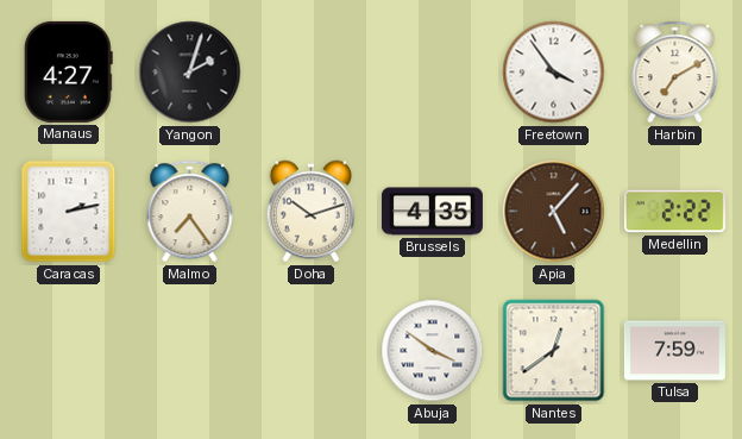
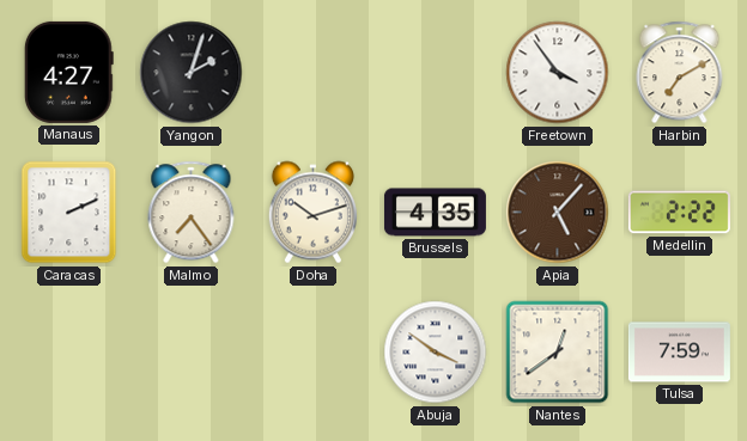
Caracas: 2:13 -> 2:11
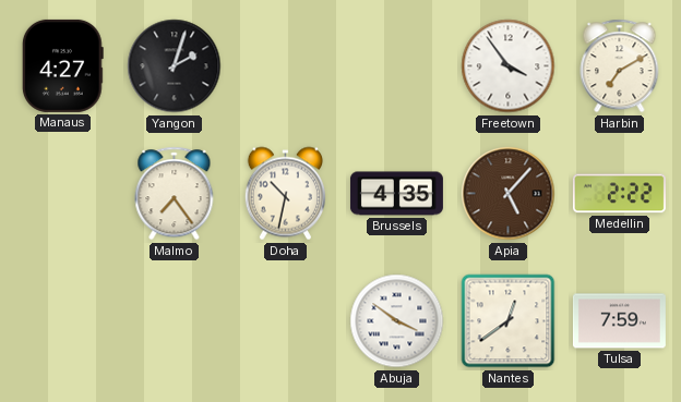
Caracas: 2:11 -> none
Doha: 10:12 -> 10:32
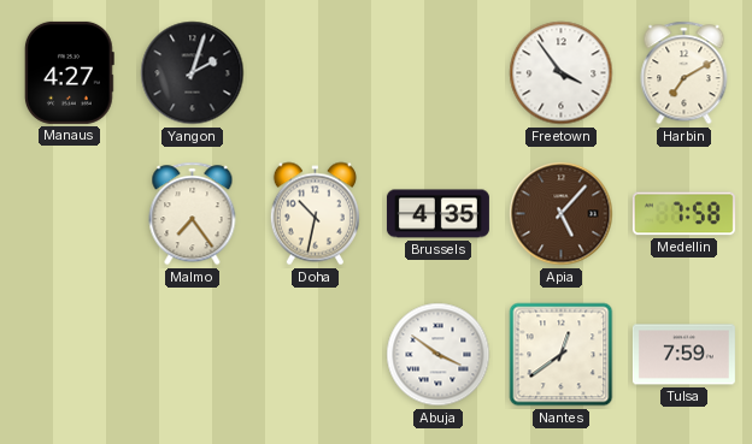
Medellin: 2:22 -> 7:58
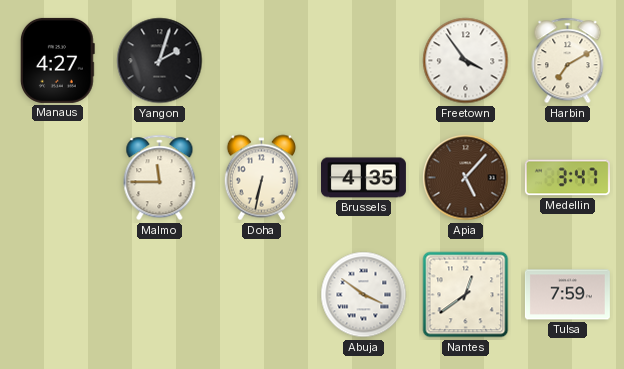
Malmo: 7:24 -> 11:45
Doha: 10:32 -> 6:32
Medellin: 7:58 -> 3:47
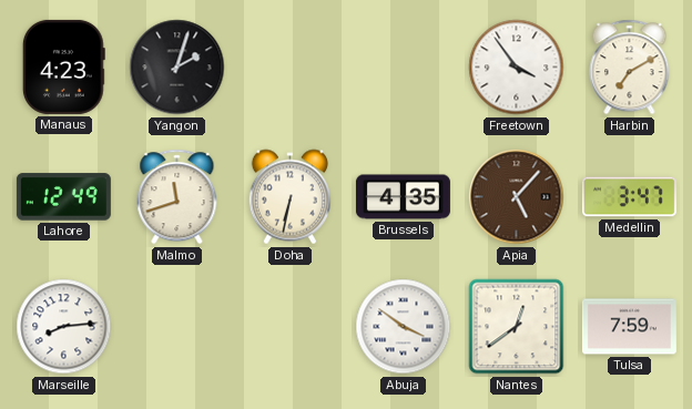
Manaus: 4:27 -> 4:23
Lahore: none -> 12:49
Malmo: 11:45 -> 11:42
Marseille: none -> 8:14
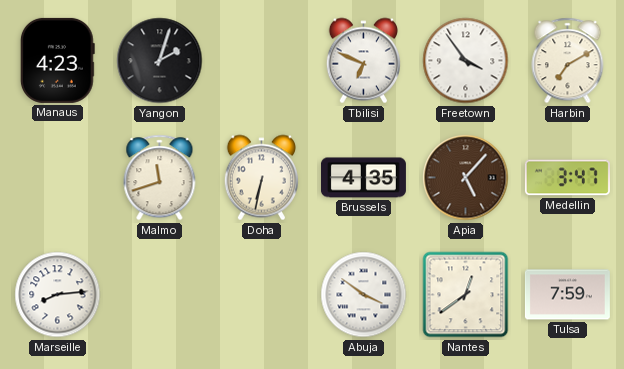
Tbilisi: none -> 6:49
Lahore: 12:49 -> none
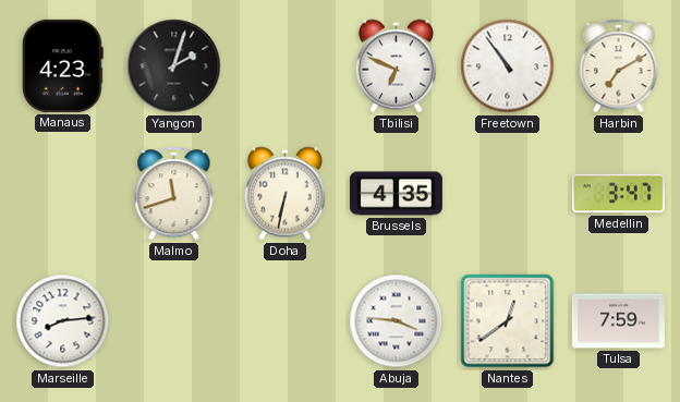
Freetown: 3:54 -> 10:54
Apia: 5:07 -> none
Abuja: 3:51 -> 3:46
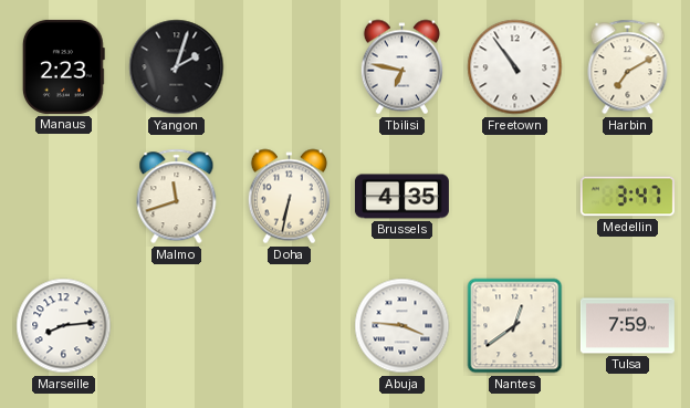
Manaus: 4:23 -> 2:23
Tbilisi: 6:49 -> 6:47
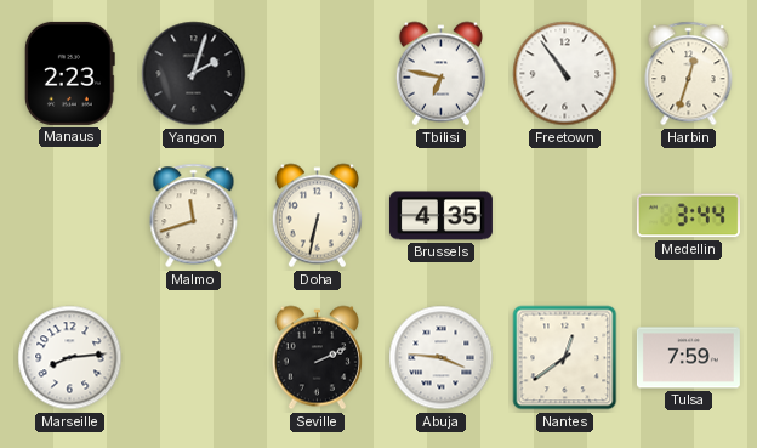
Harbin: 7:10 -> 12:33
Medellin: 3:47 -> 3:44
Seville: none -> 2:11
